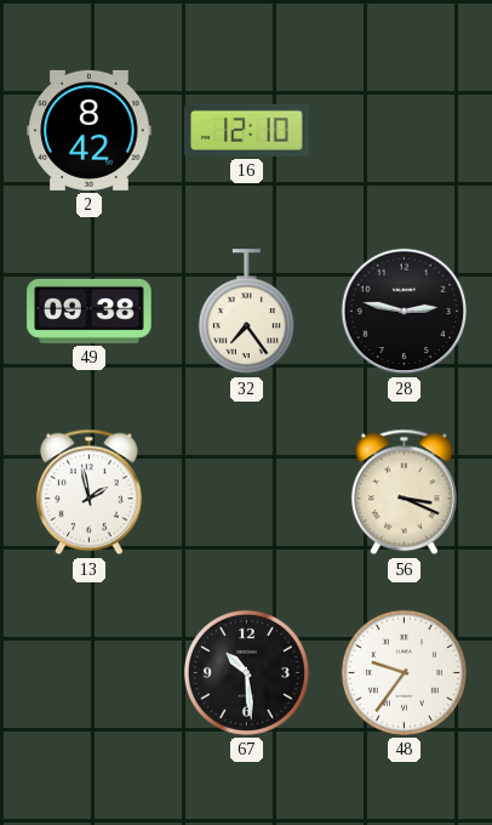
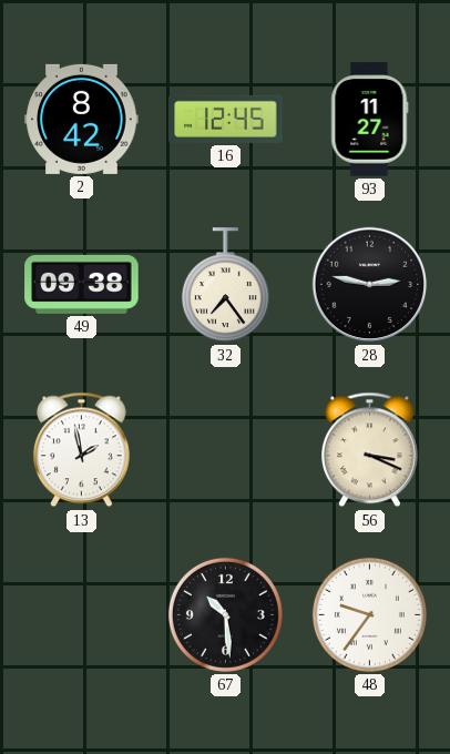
16: 12:10 -> 12:45
93: none -> 11:27
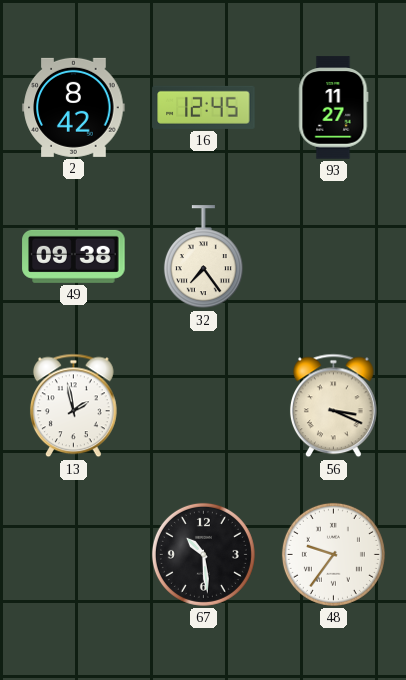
28: 2:47 -> none
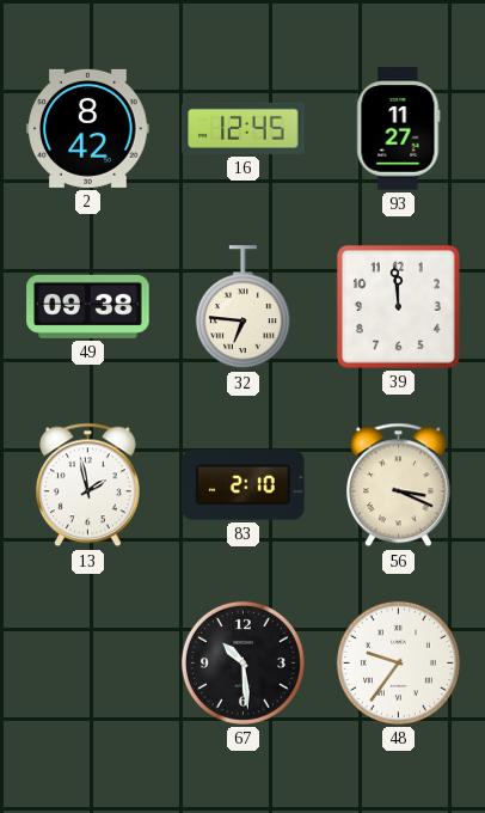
32: 7:24 -> 6:46
39: none -> 11:59
83: none -> 2:10
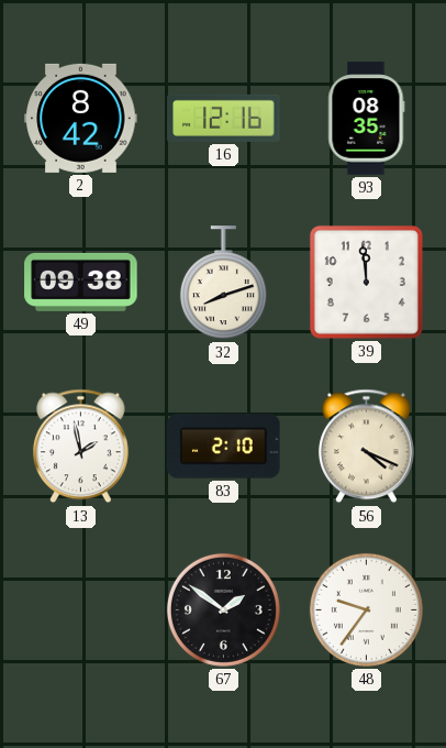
16: 12:45 -> 12:16
93: 11:27 -> 08:35
32: 6:46 -> 8:12
56: 3:19 -> 4:19
67: 10:29 -> 1:51
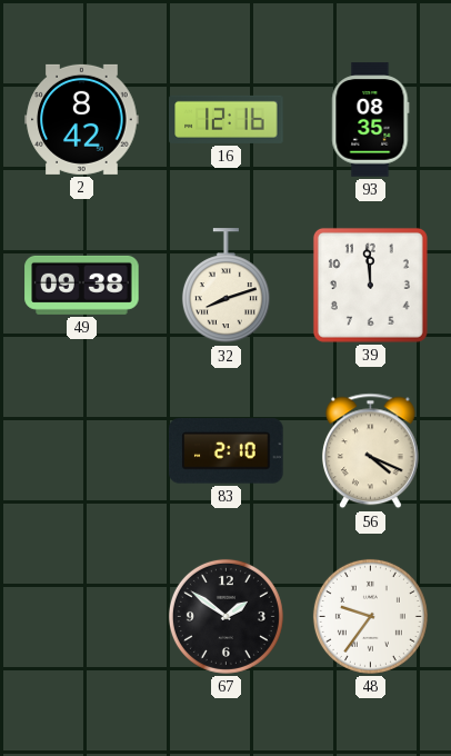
13: 1:58 -> none
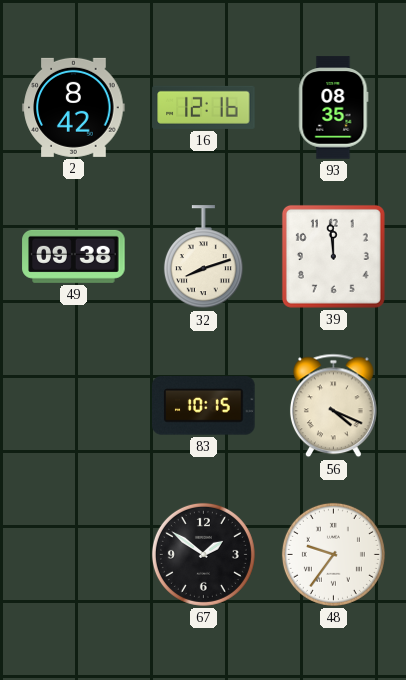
83: 2:10 -> 10:15
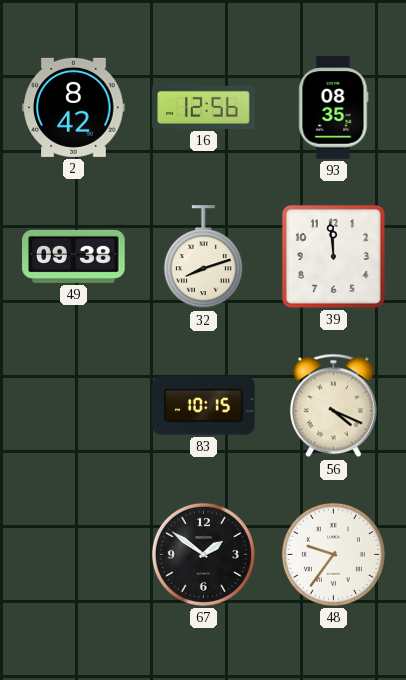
16: 12:16 -> 12:56
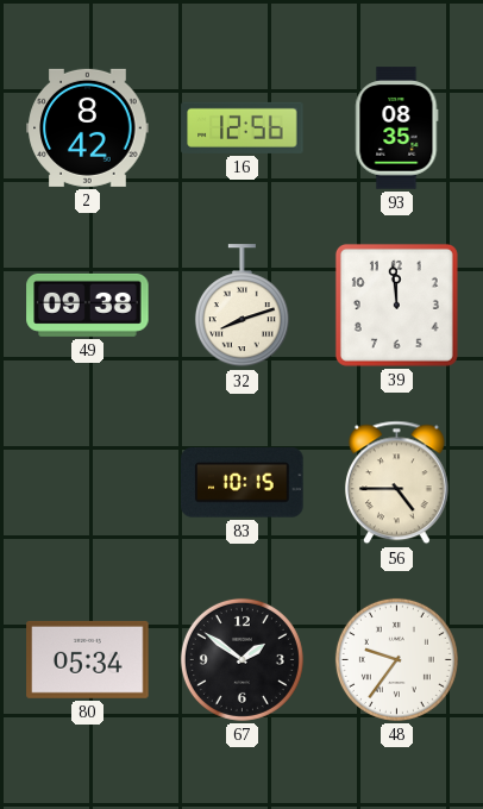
56: 4:19 -> 4:45
80: none -> 05:34
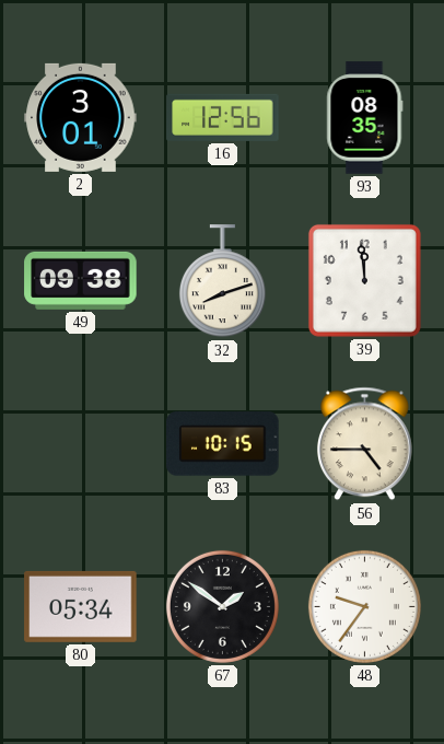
2: 8:42 -> 3:01
